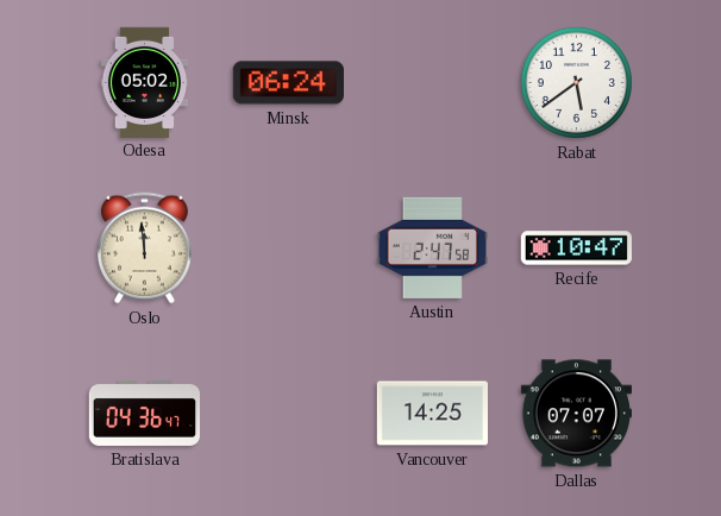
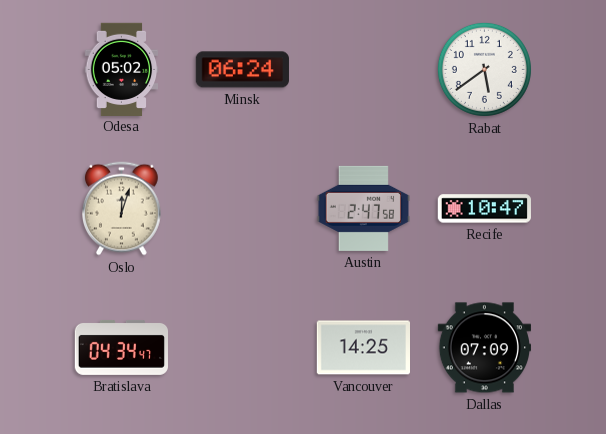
Oslo: 11:59 -> 12:03
Bratislava: 04:36 -> 04:34
Dallas: 07:07 -> 07:09
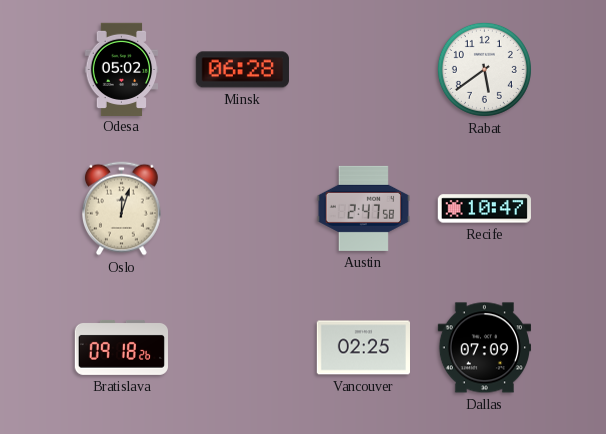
Minsk: 06:24 -> 06:28
Bratislava: 04:34 -> 09:18
Vancouver: 14:25 -> 02:25
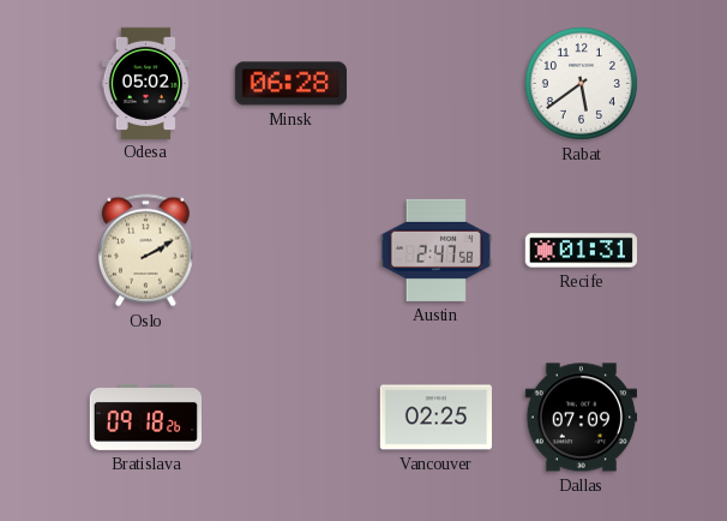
Oslo: 12:03 -> 2:10
Recife: 10:47 -> 01:31
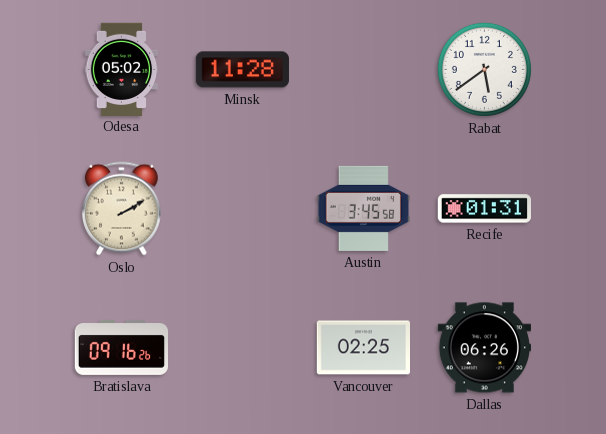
Minsk: 06:28 -> 11:28
Austin: 2:47 -> 3:45
Bratislava: 09:18 -> 09:16
Dallas: 07:09 -> 06:26
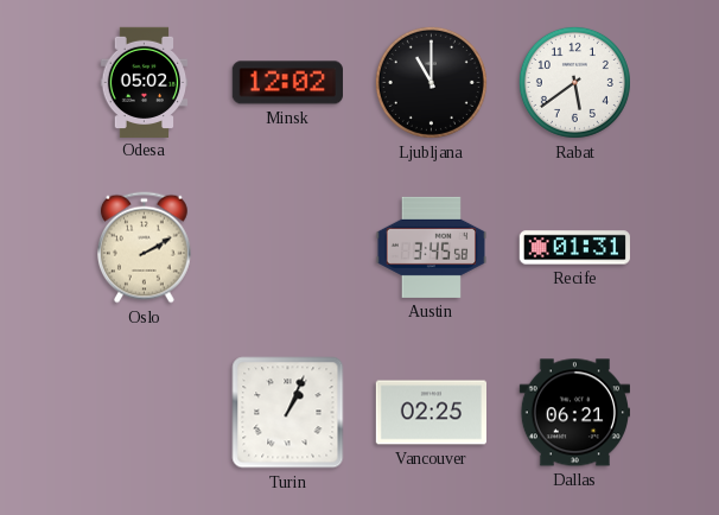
Minsk: 11:28 -> 12:02
Ljubljana: none -> 11:00
Bratislava: 09:16 -> none
Turin: none -> 1:04
Dallas: 06:26 -> 06:21
